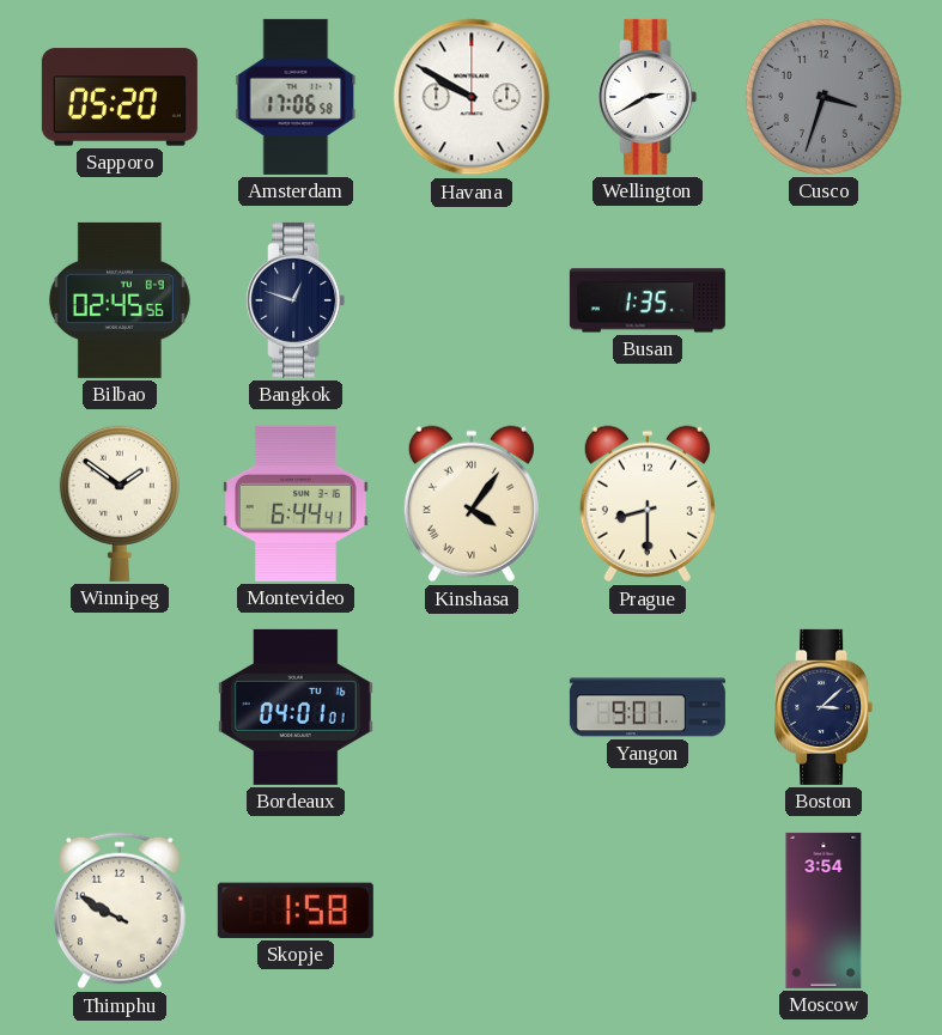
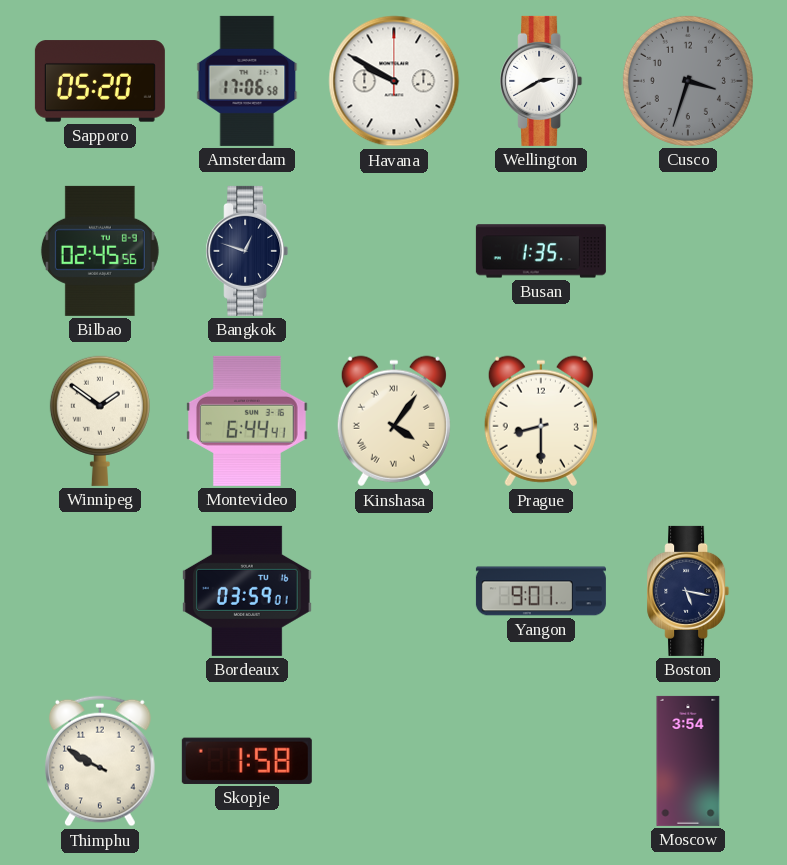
Bordeaux: 04:01 -> 03:59
Boston: 3:08 -> 5:17
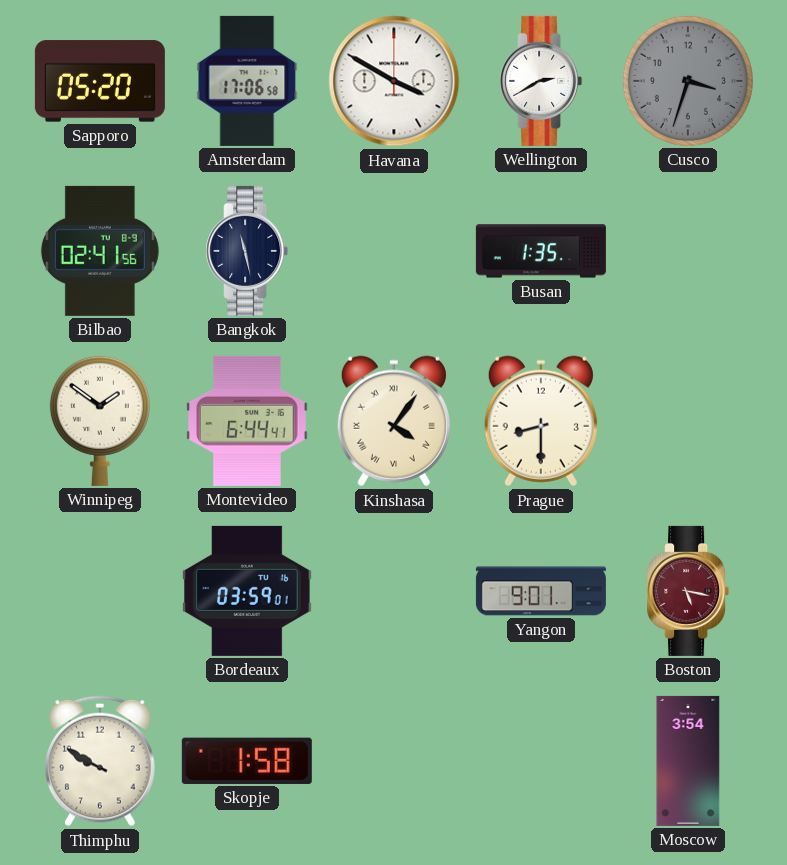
Havana: 9:50 -> 3:50
Bilbao: 02:45 -> 02:41
Bangkok: 12:48 -> 11:28
Boston dial: navy -> burgundy
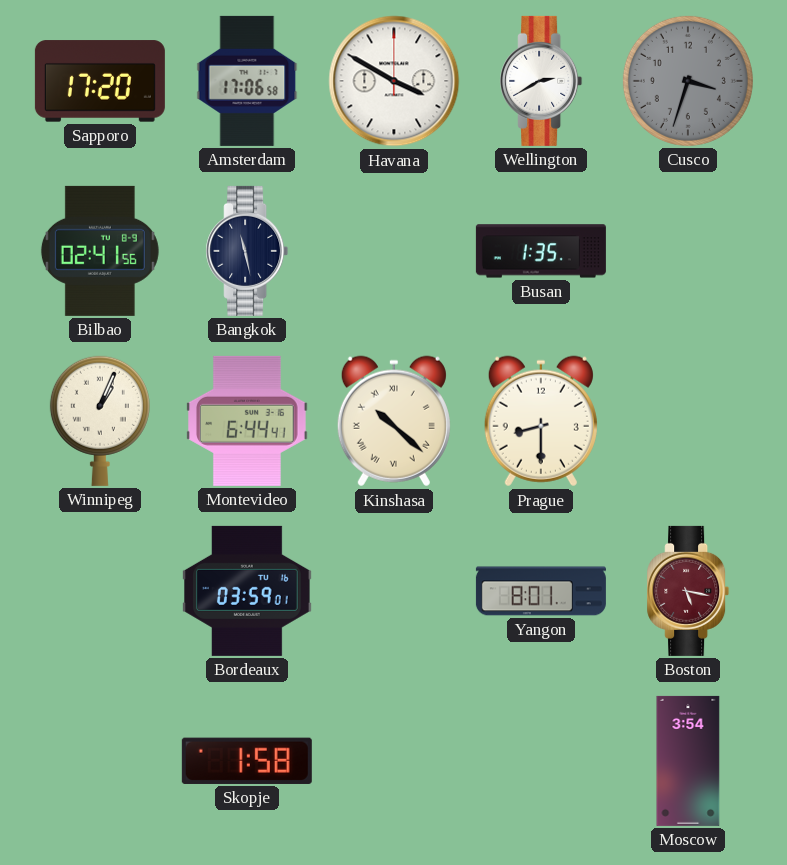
Sapporo: 05:20 -> 17:20
Winnipeg: 1:51 -> 1:04
Kinshasa: 4:06 -> 10:22
Yangon: 9:01 -> 8:01
Thimphu: 9:50 -> none
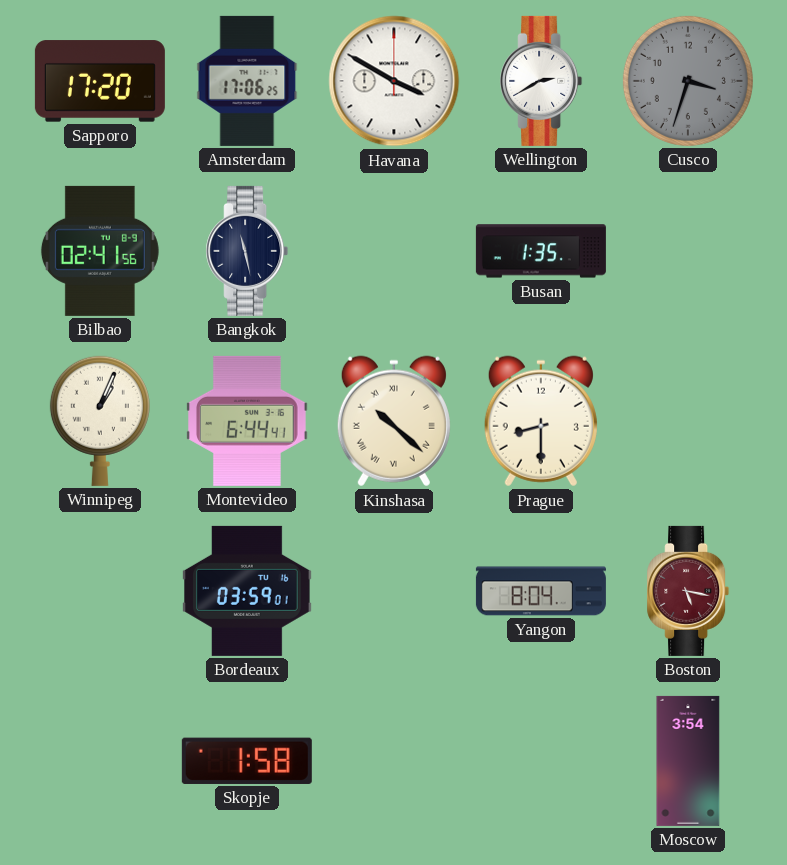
Amsterdam: 17:06:58 -> 17:06:25
Yangon: 8:01 -> 8:04
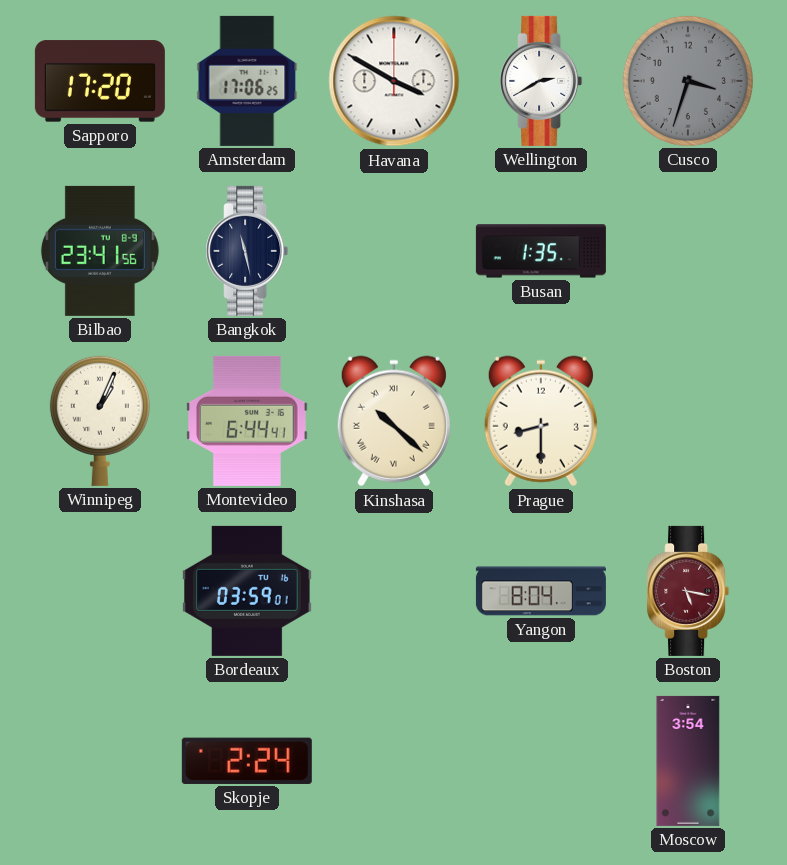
Bilbao: 02:41 -> 23:41
Skopje: 1:58 -> 2:24
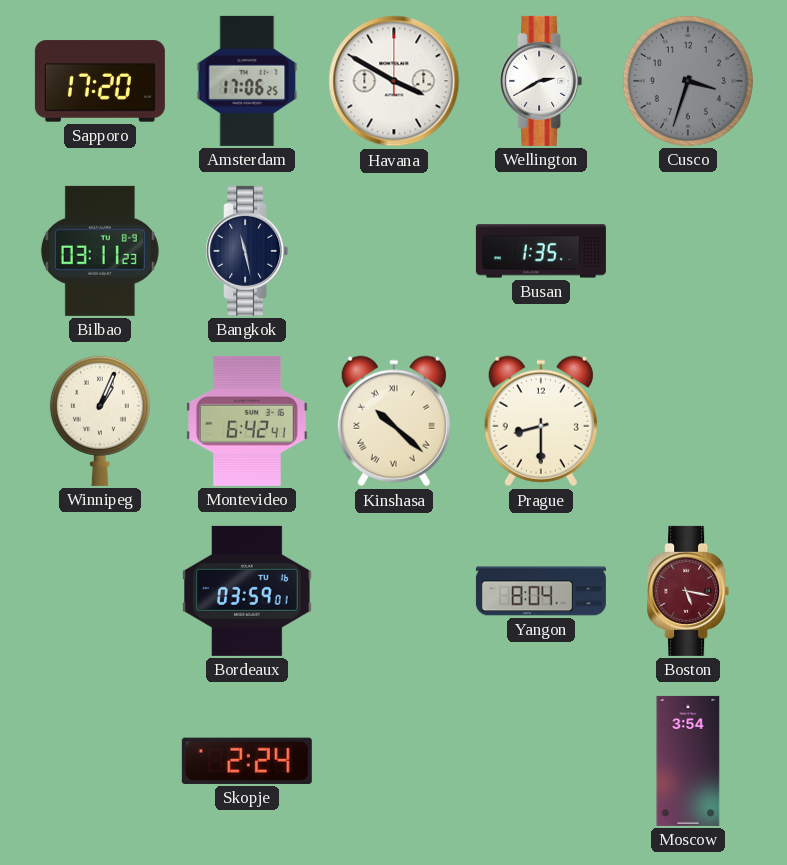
Bilbao: 23:41 -> 03:11
Montevideo: 6:44 -> 6:42
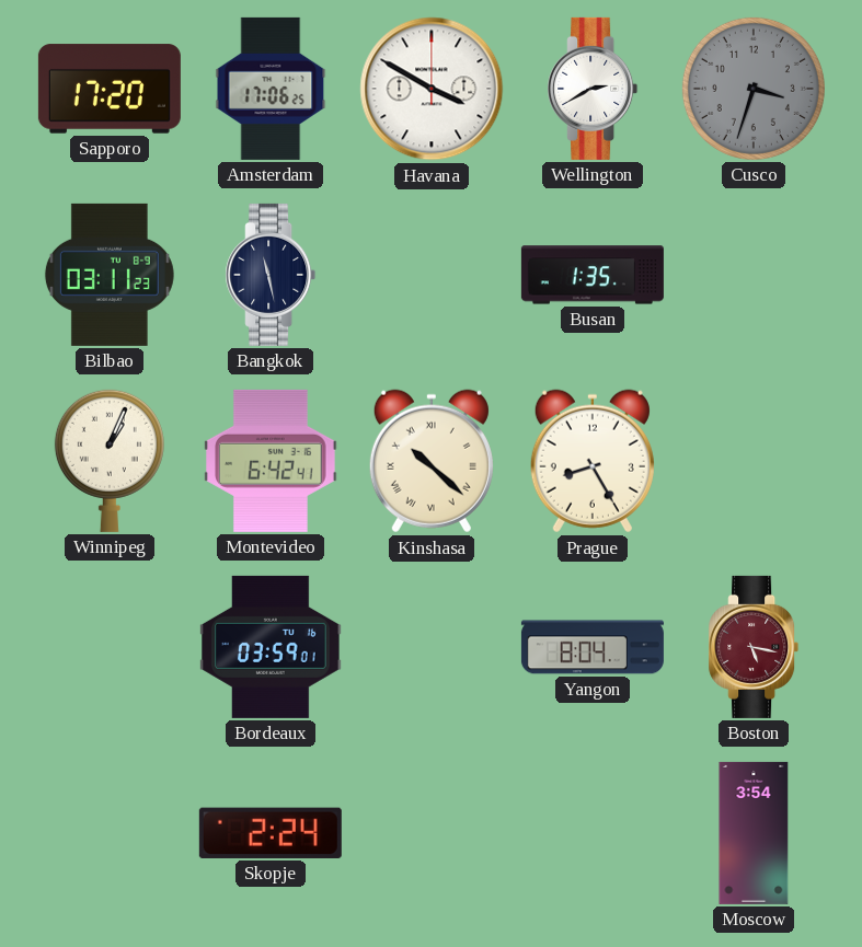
Prague: 8:30 -> 8:25
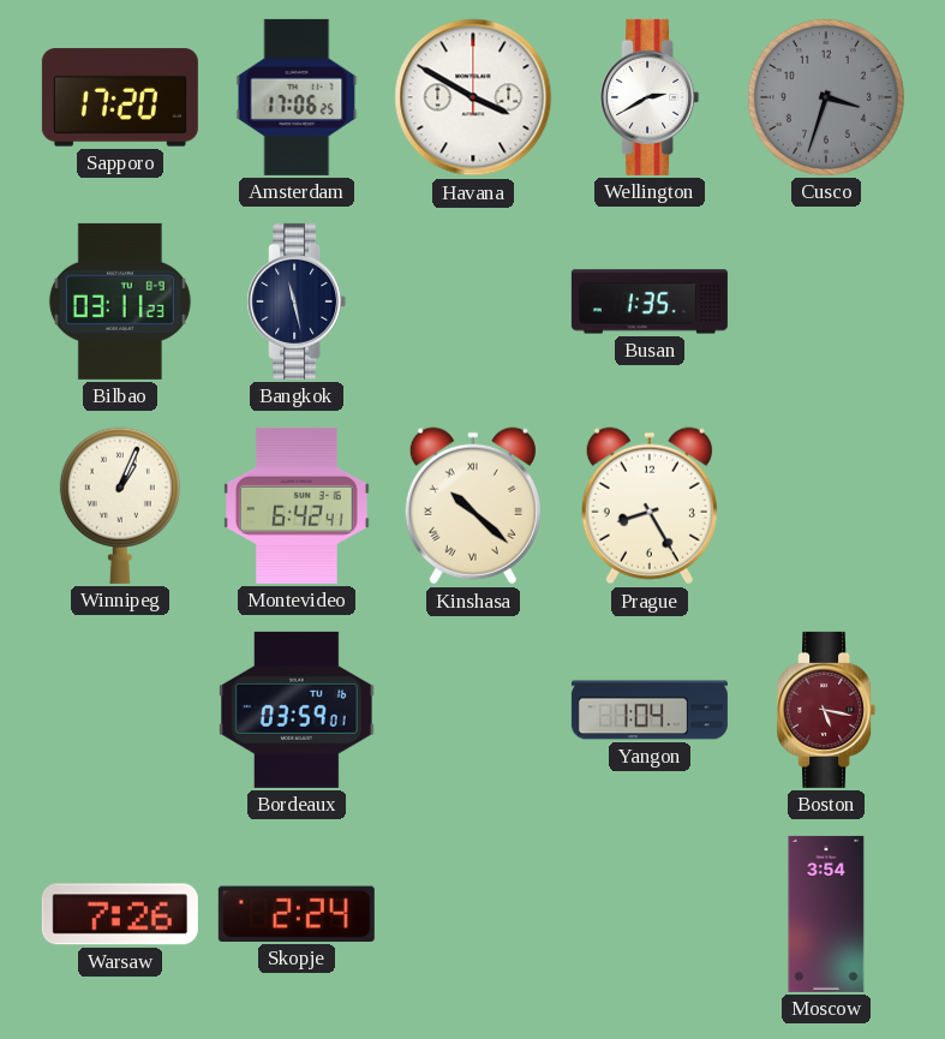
Yangon: 8:04 -> 1:04
Warsaw: none -> 7:26
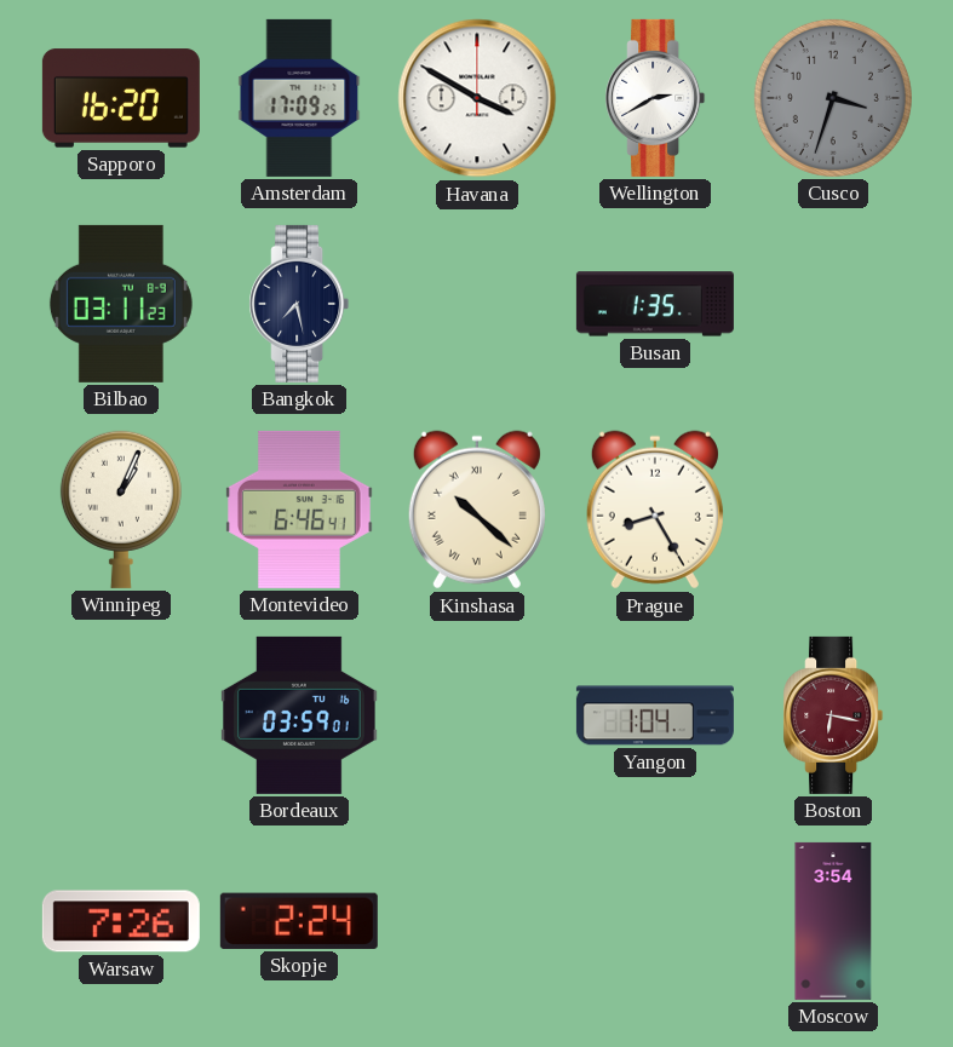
Sapporo: 17:20 -> 16:20
Amsterdam: 17:06 -> 17:09
Bangkok: 11:28 -> 7:28
Montevideo: 6:42 -> 6:46
Boston: 5:17 -> 6:17
